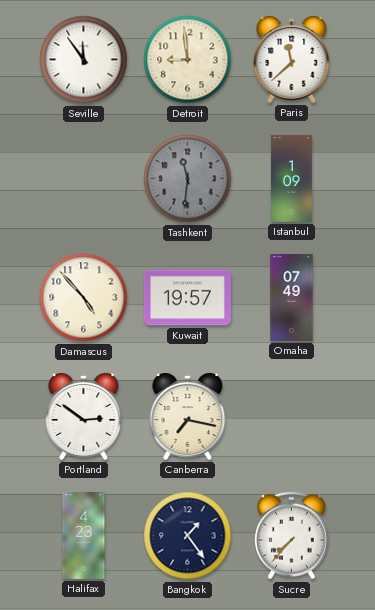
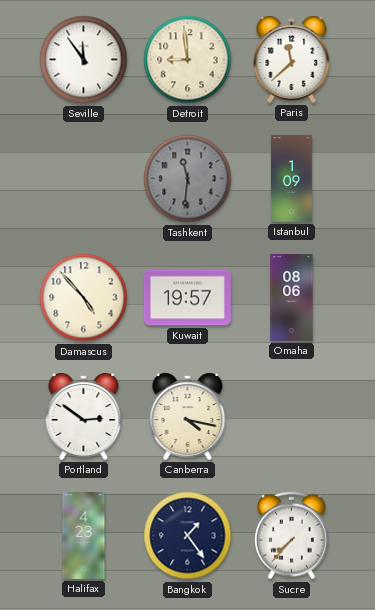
Omaha: 07:49 -> 08:06
Canberra: 7:17 -> 4:17
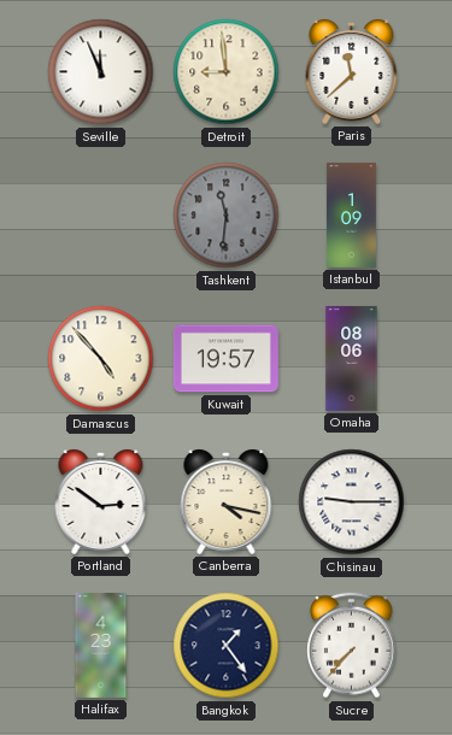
Seville: 11:54 -> 11:56
Chisinau: none -> 9:15
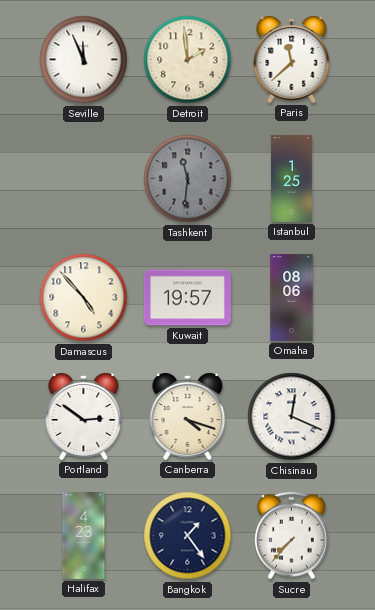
Detroit: 8:59 -> 1:59
Istanbul: 1:09 -> 1:25
Canberra: 4:17 -> 4:18
Chisinau: 9:15 -> 12:19
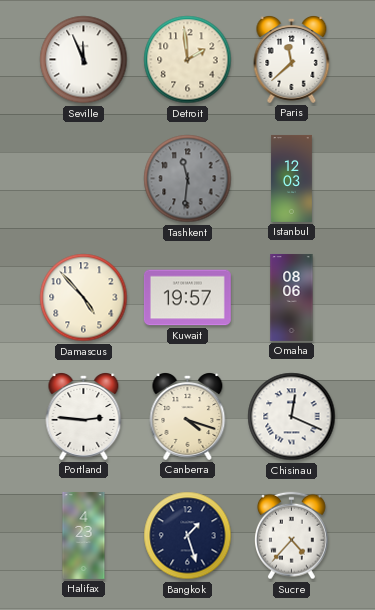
Istanbul: 1:25 -> 12:03
Portland: 2:51 -> 2:46
Bangkok: 1:24 -> 1:27
Sucre: 7:37 -> 4:37
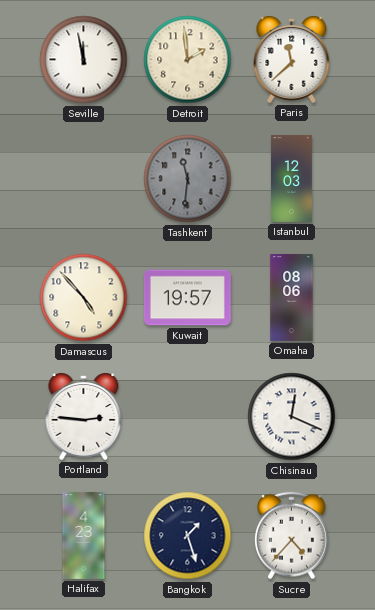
Seville: 11:56 -> 11:58
Canberra: 4:18 -> none
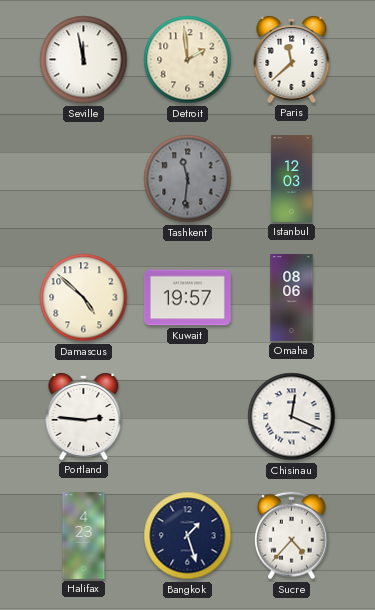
Damascus: 4:53 -> 4:52
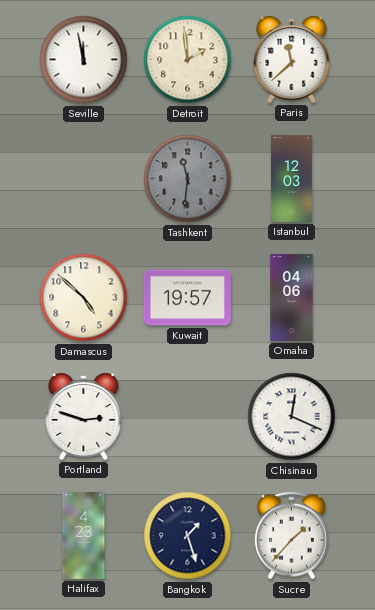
Omaha: 08:06 -> 04:06
Portland: 2:46 -> 2:48
Sucre: 4:37 -> 1:37
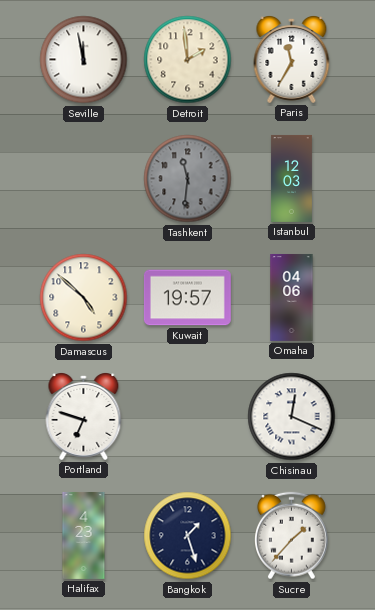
Paris: 11:38 -> 11:35
Portland: 2:48 -> 6:48
